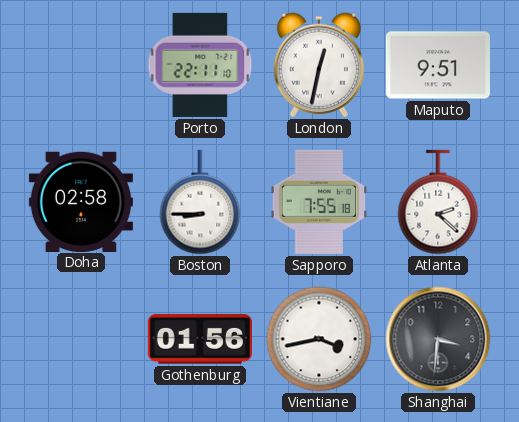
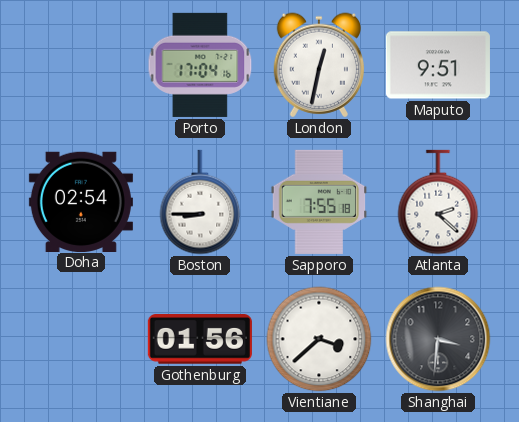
Porto: 22:11 -> 17:04
Doha: 02:58 -> 02:54
Vientiane: 3:43 -> 3:38
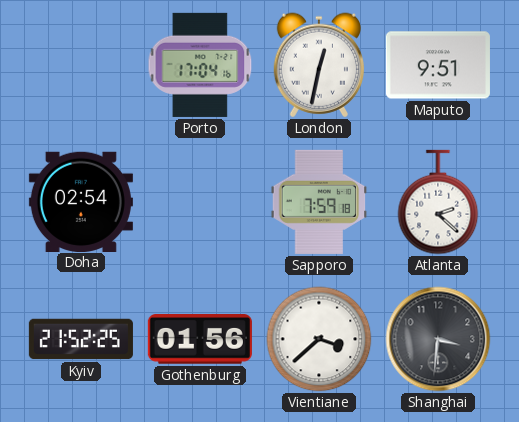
Boston: 8:45 -> none
Sapporo: 7:55 -> 7:59
Kyiv: none -> 21:52
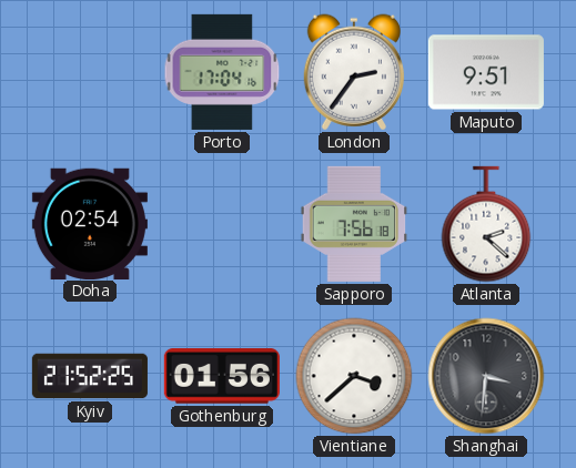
London: 12:32 -> 2:36
Sapporo: 7:59 -> 7:56
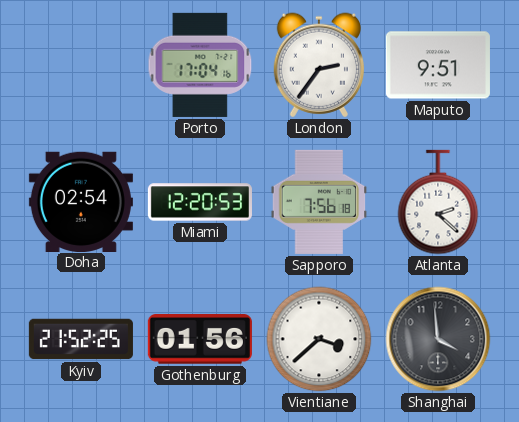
Miami: none -> 12:20
Shanghai: 3:31 -> 3:59
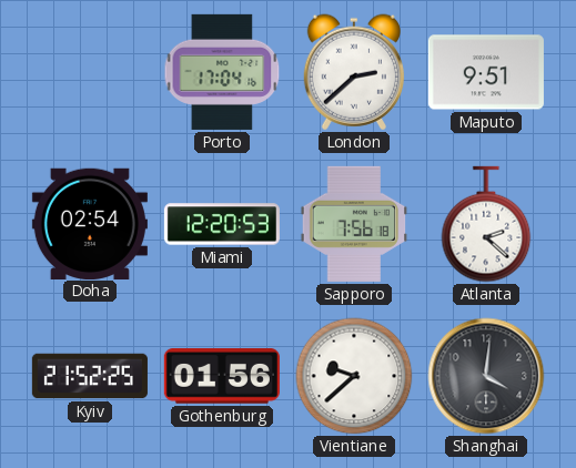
London: 2:36 -> 2:38
Vientiane: 3:38 -> 9:38
Shanghai: 3:59 -> 4:01
